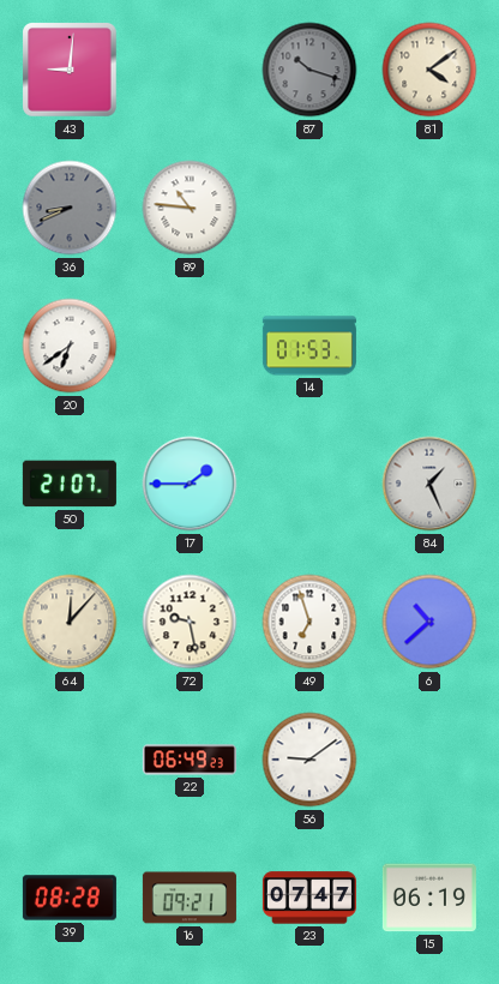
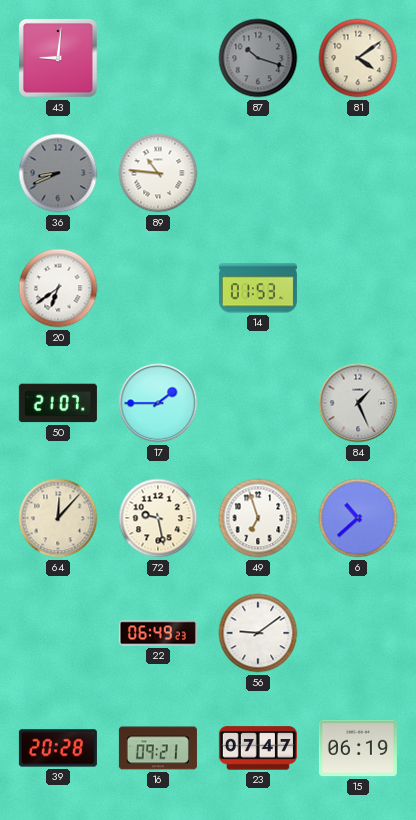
39: 08:28 -> 20:28
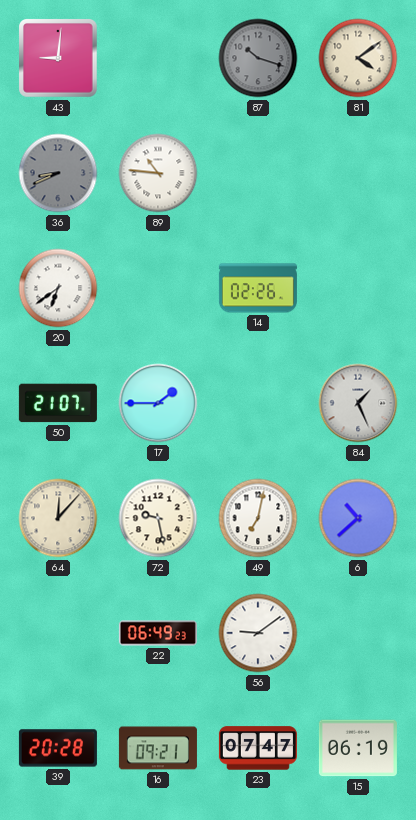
14: 01:53 -> 02:26
49: 6:57 -> 7:02
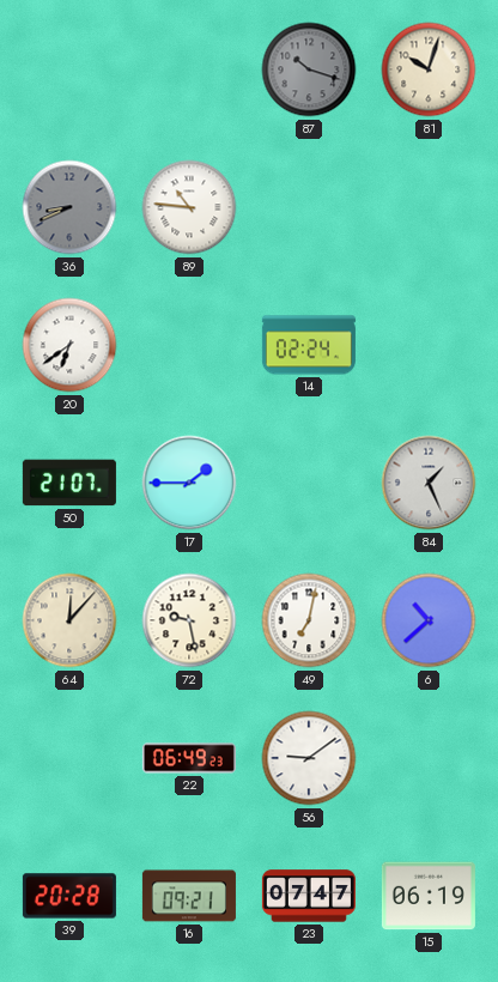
43: 9:01 -> none
81: 4:09 -> 10:03
14: 02:26 -> 02:24
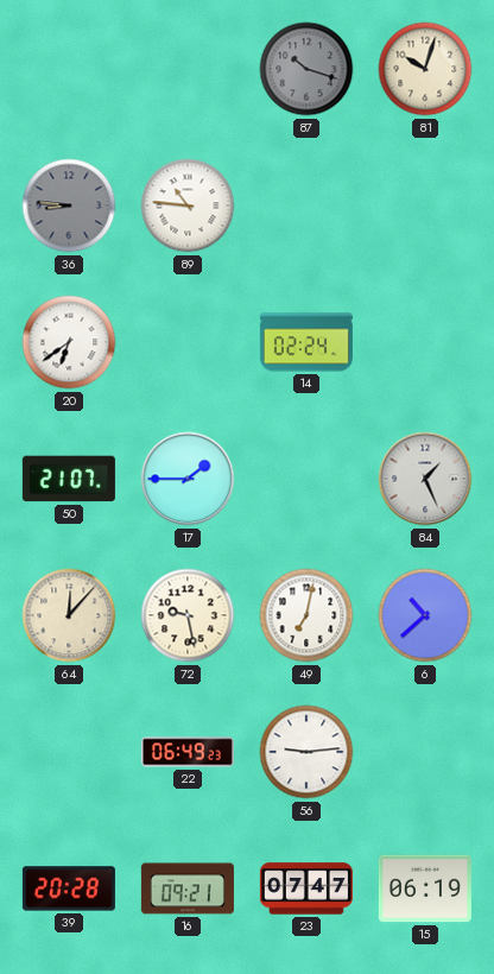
36: 8:41 -> 8:46
56: 9:09 -> 9:14
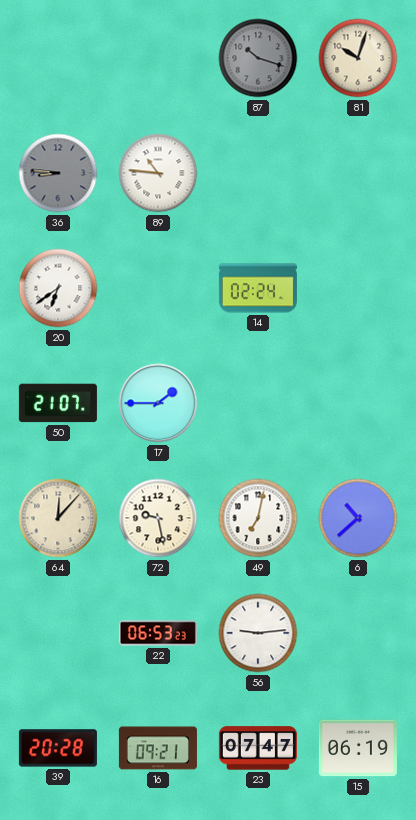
84: 1:26 -> none
22: 06:49 -> 06:53
